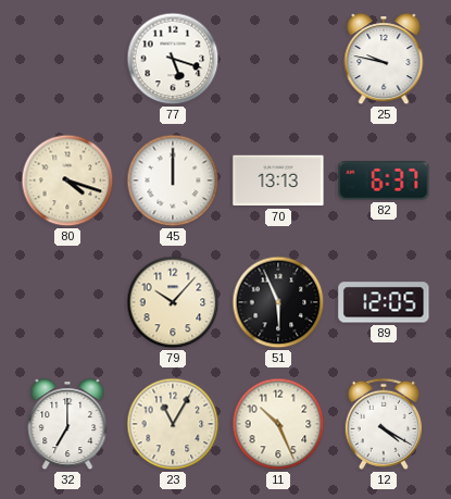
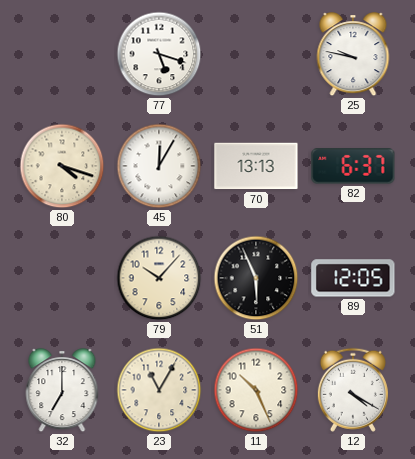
45: 12:00 -> 12:05
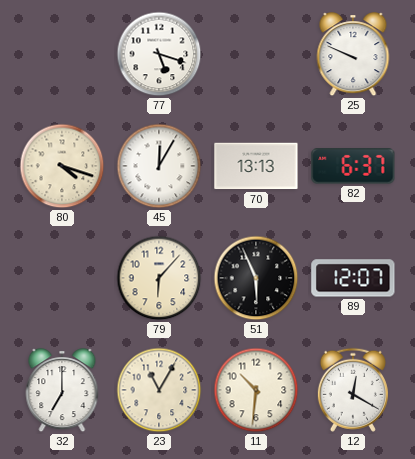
25: 9:47 -> 9:49
79: 10:07 -> 6:07
89: 12:05 -> 12:07
11: 10:26 -> 10:31
12: 4:20 -> 12:20
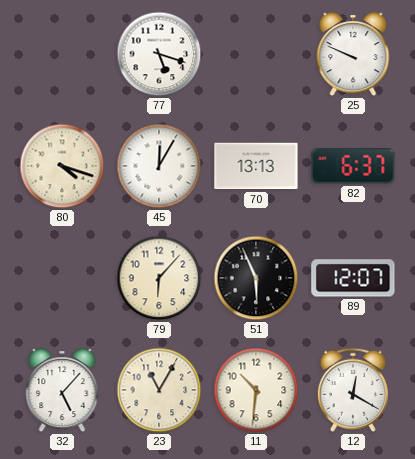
32: 7:00 -> 5:07
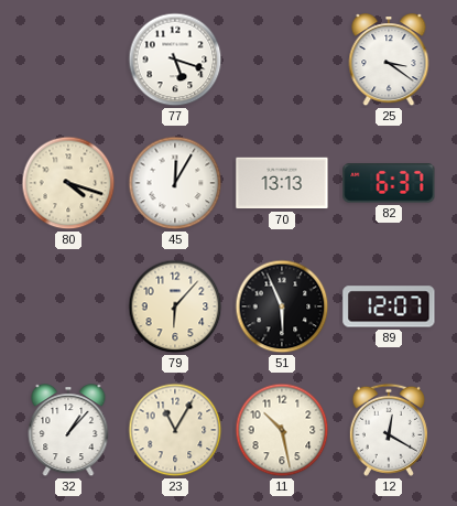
25: 9:49 -> 3:21
32: 5:07 -> 1:07
11: 10:31 -> 10:28
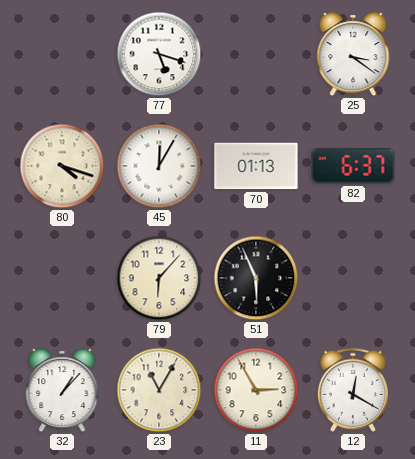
70: 13:13 -> 01:13
89: 12:07 -> none
11: 10:28 -> 2:55
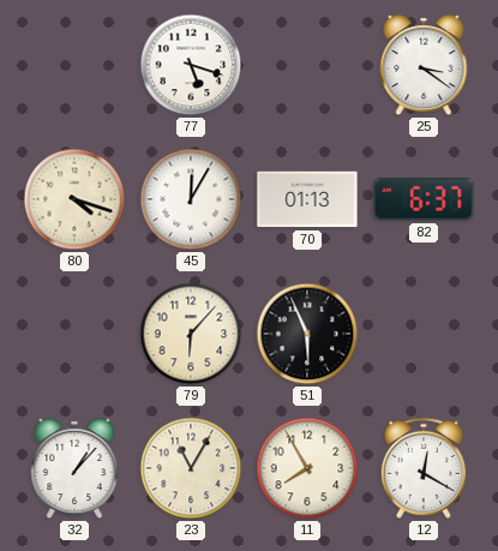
11: 2:55 -> 7:55
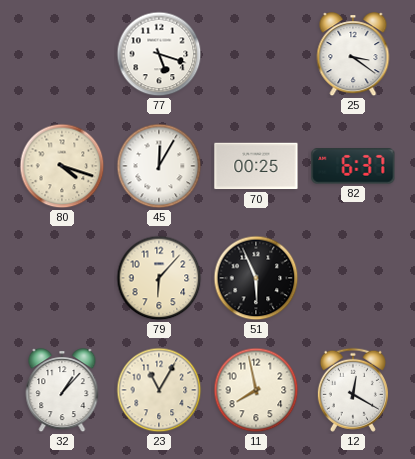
70: 01:13 -> 00:25
11: 7:55 -> 7:58
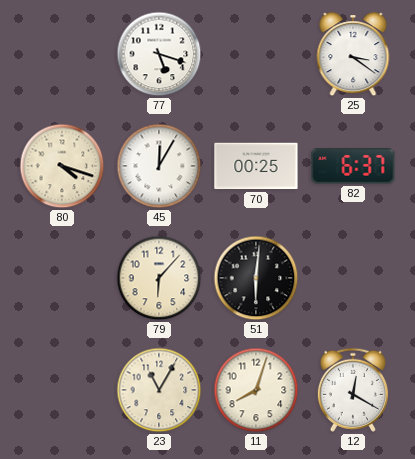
51: 5:56 -> 6:01
32: 1:07 -> none
11: 7:58 -> 8:03
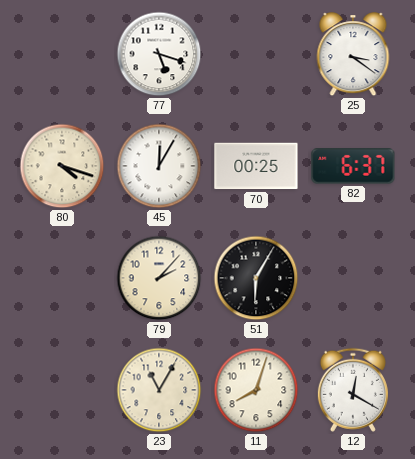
79: 6:07 -> 2:07
51: 6:01 -> 6:05
